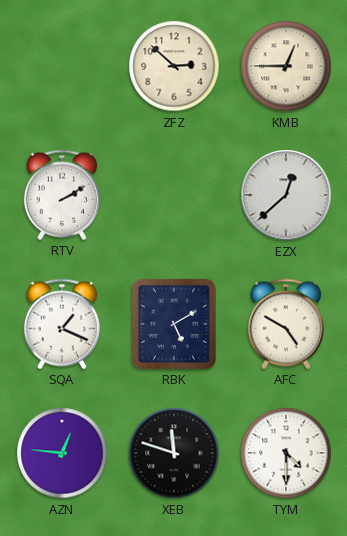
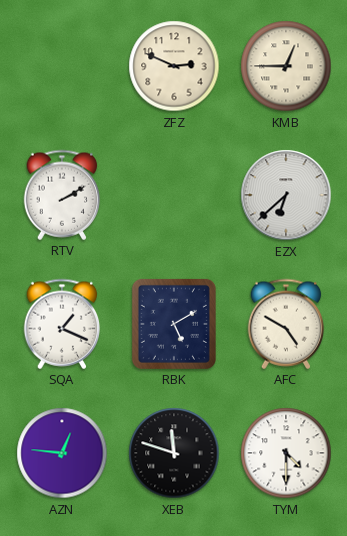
ZFZ: 2:52 -> 2:49
EZX: 12:38 -> 6:38
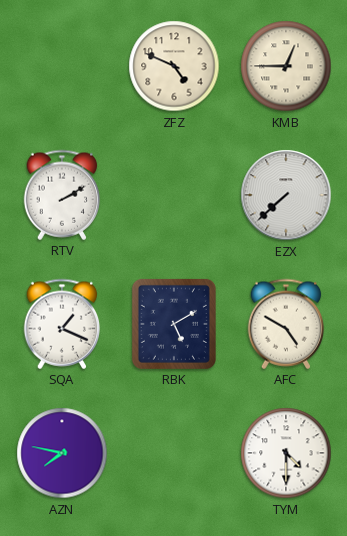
ZFZ: 2:49 -> 4:49
EZX: 6:38 -> 7:38
AZN: 12:46 -> 7:47
XEB: 11:48 -> none
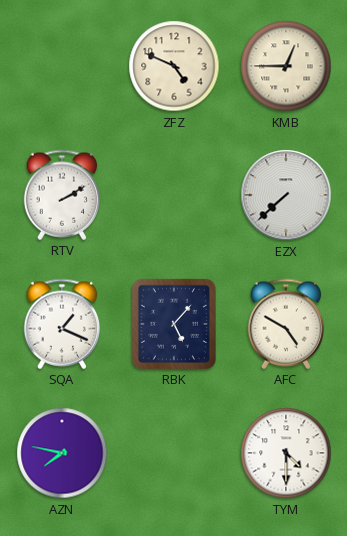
RBK: 5:10 -> 5:07
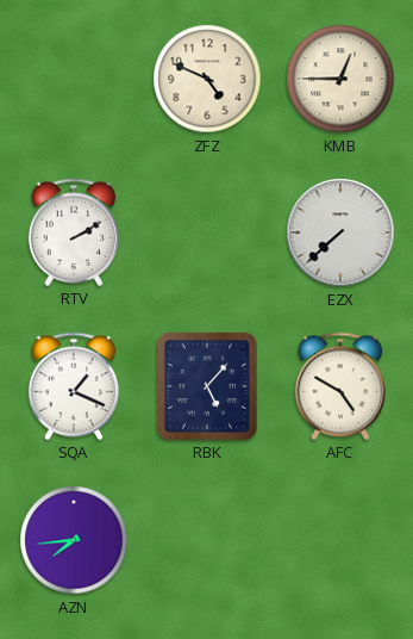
AZN: 7:47 -> 7:44
TYM: 4:30 -> none
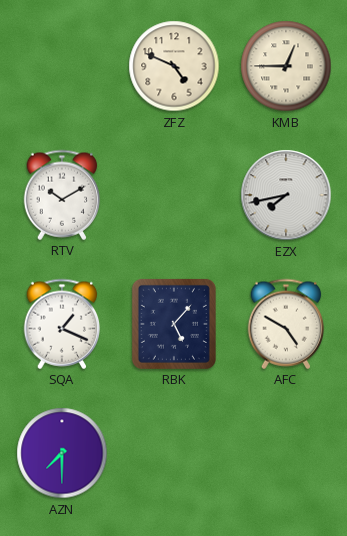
RTV: 2:10 -> 10:10
EZX: 7:38 -> 7:43
AZN: 7:44 -> 7:30
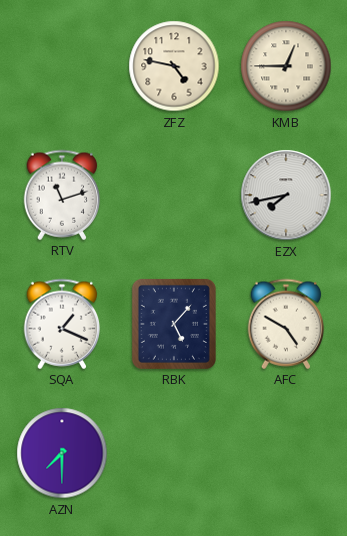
ZFZ: 4:49 -> 4:47
RTV: 10:10 -> 11:12
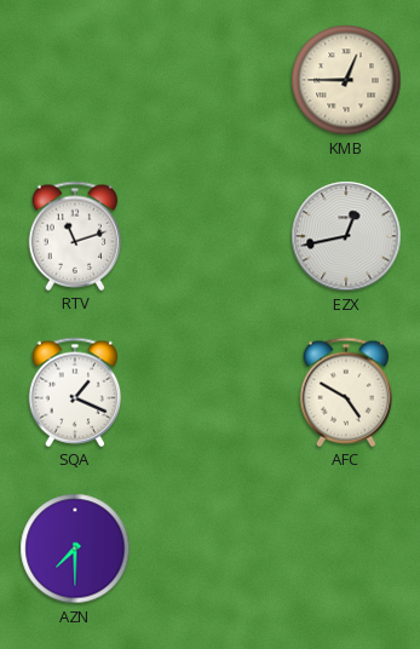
ZFZ: 4:47 -> none
EZX: 7:43 -> 12:43
RBK: 5:07 -> none
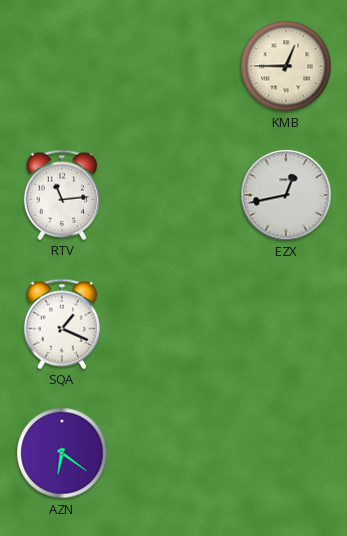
RTV: 11:12 -> 11:14
AFC: 4:50 -> none
AZN: 7:30 -> 6:21
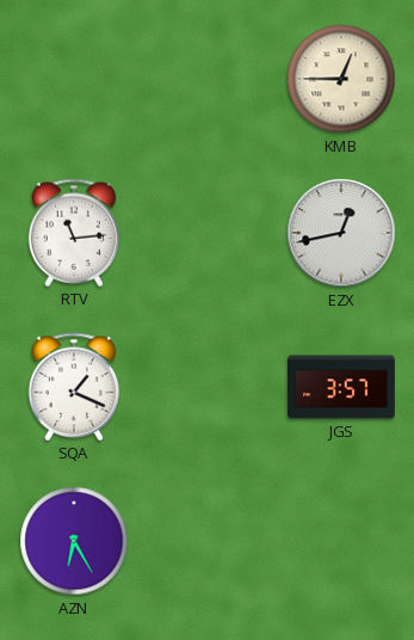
JGS: none -> 3:57
AZN: 6:21 -> 6:25
